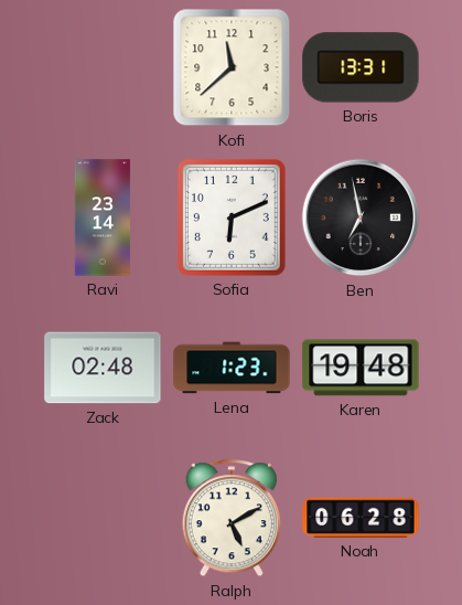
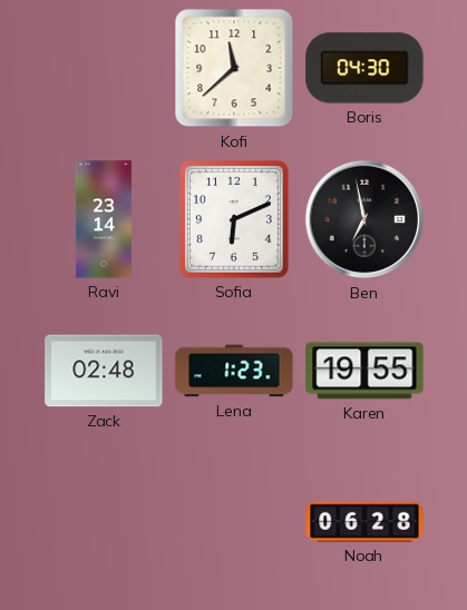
Boris: 13:31 -> 04:30
Karen: 19:48 -> 19:55
Ralph: 5:10 -> none
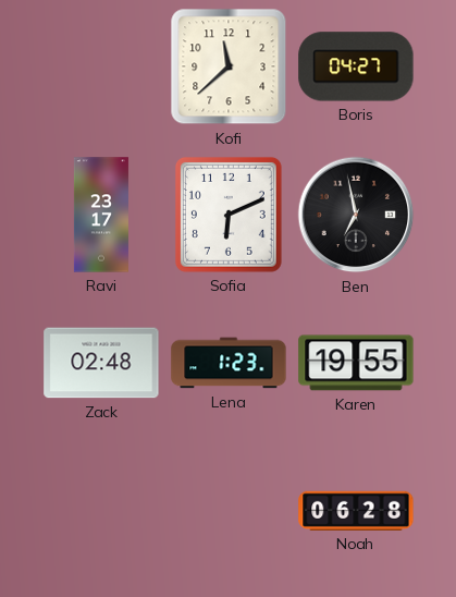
Boris: 04:30 -> 04:27
Ravi: 23:14 -> 23:17
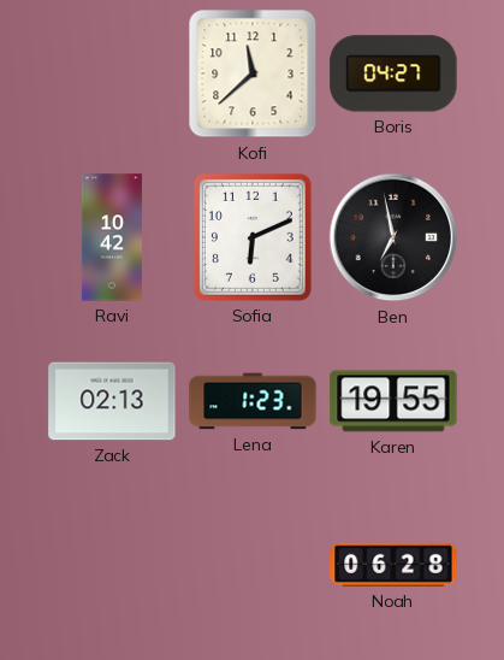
Ravi: 23:17 -> 10:42
Zack: 02:48 -> 02:13
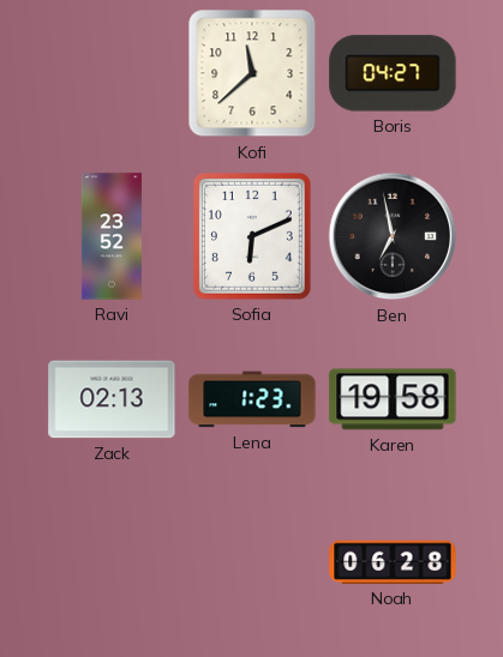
Ravi: 10:42 -> 23:52
Karen: 19:55 -> 19:58
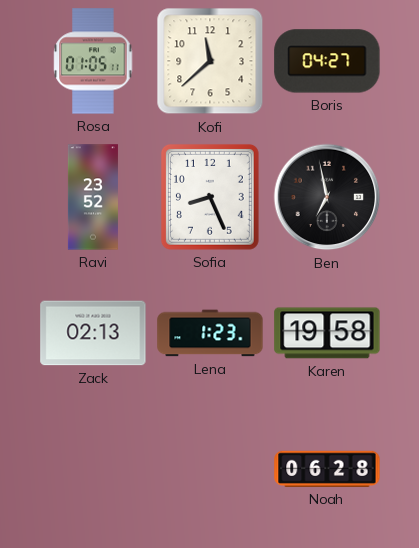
Rosa: none -> 01:05
Sofia: 6:11 -> 8:26
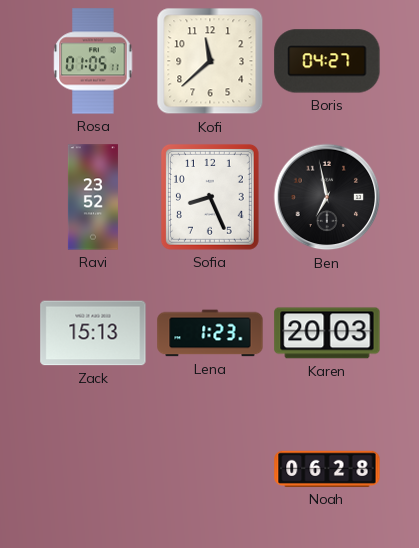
Zack: 02:13 -> 15:13
Karen: 19:58 -> 20:03
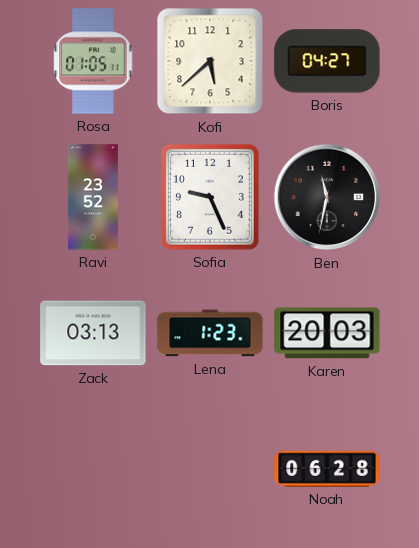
Kofi: 11:38 -> 5:38
Sofia: 8:26 -> 9:26
Ben: 6:58 -> 11:32
Zack: 15:13 -> 03:13
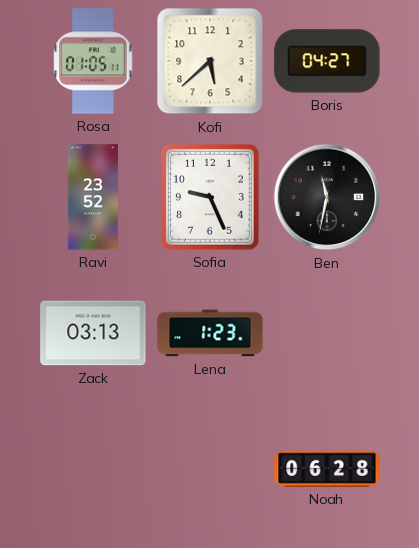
Karen: 20:03 -> none
